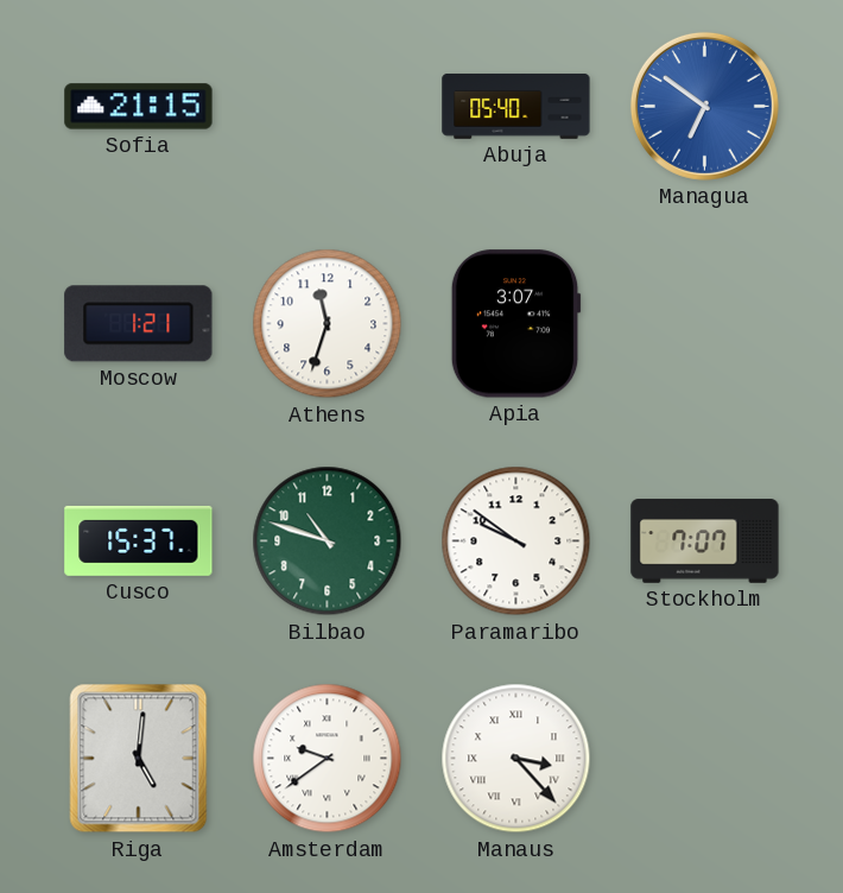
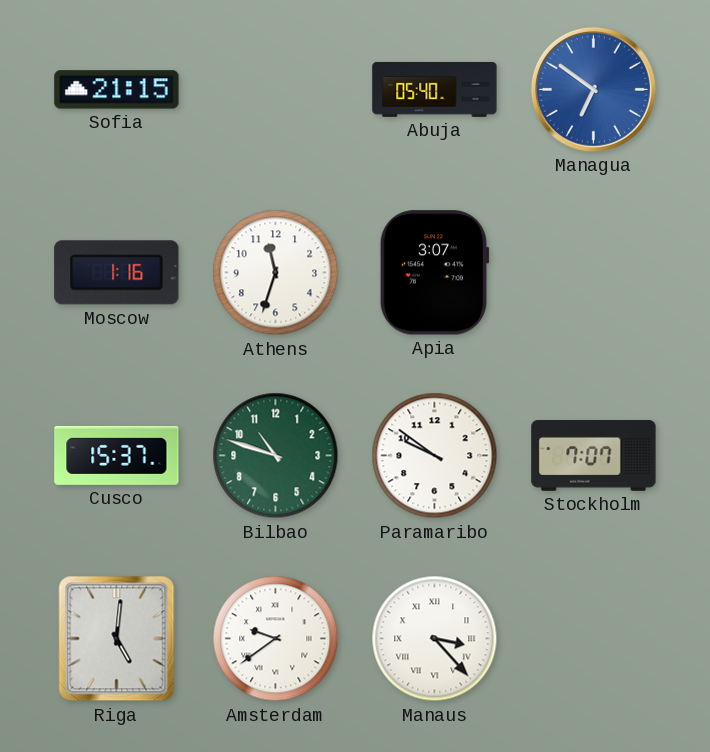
Moscow: 1:21 -> 1:16
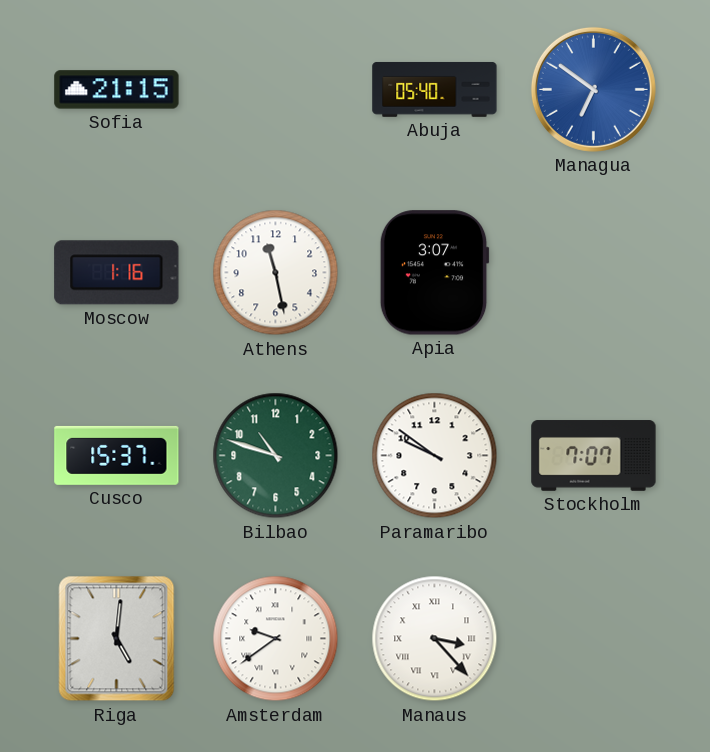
Athens: 11:33 -> 11:28
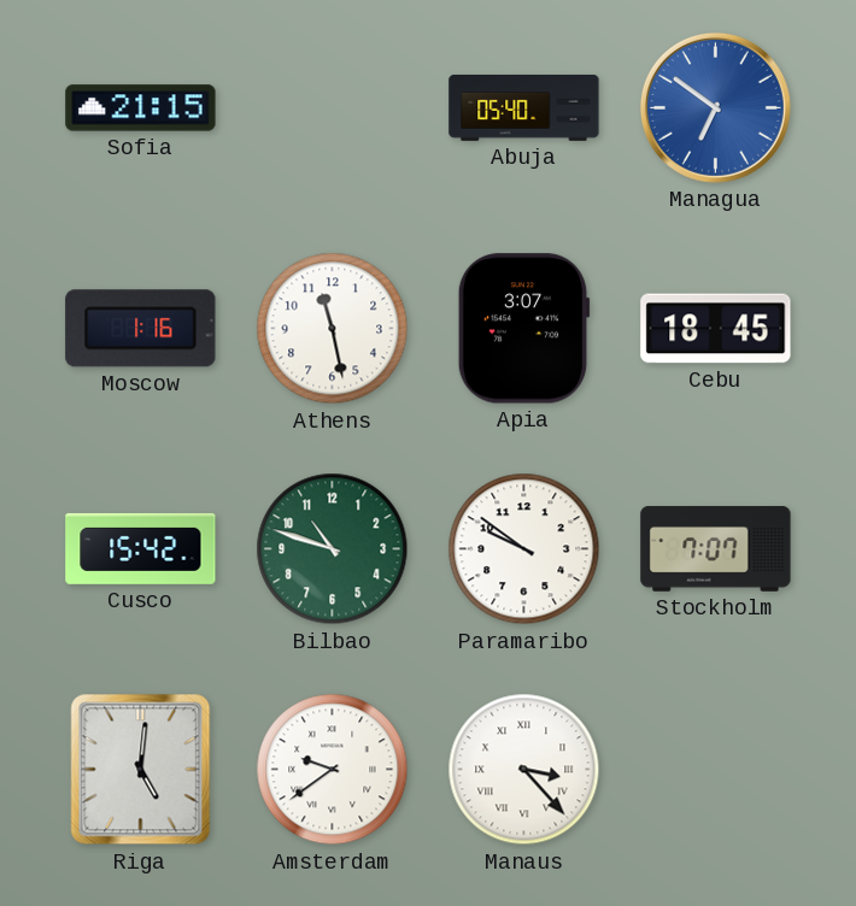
Cebu: none -> 18:45
Cusco: 15:37 -> 15:42
